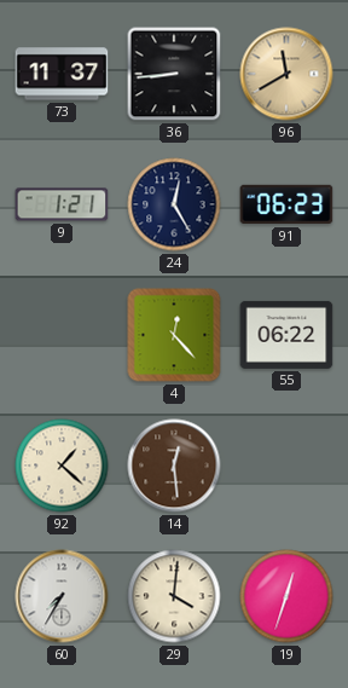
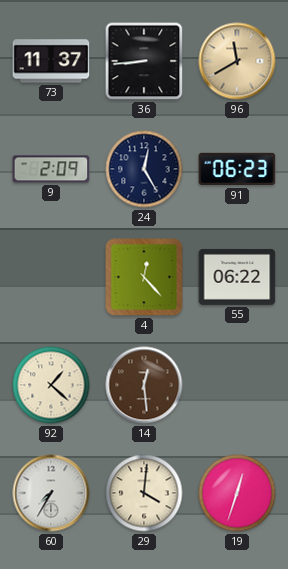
9: 1:21 -> 2:09
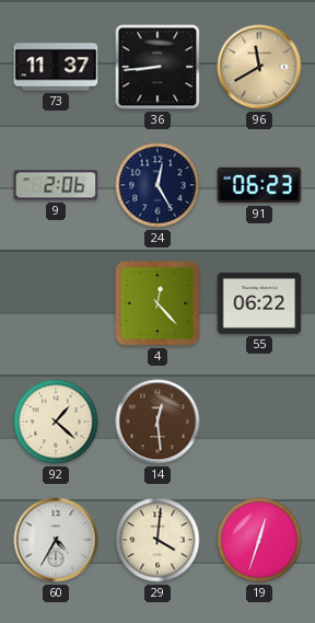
9: 2:09 -> 2:06
60: 7:35 -> 4:35
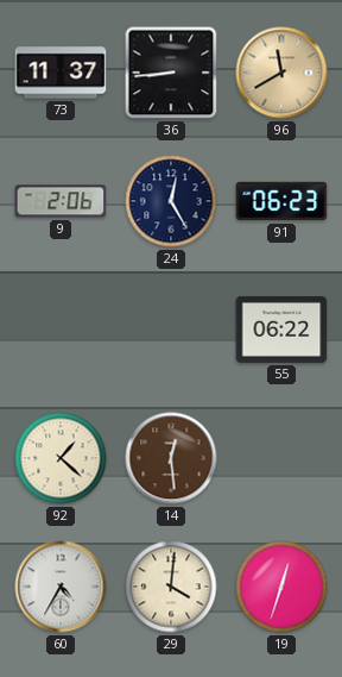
4: 12:23 -> none
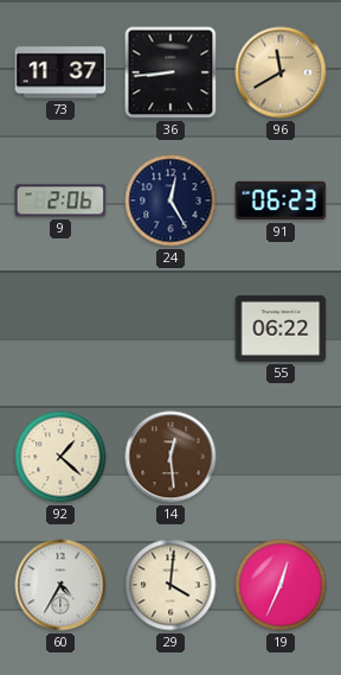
19: 12:33 -> 12:34
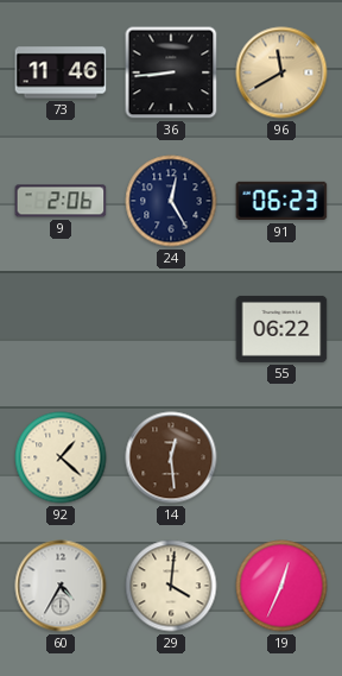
73: 11:37 -> 11:46
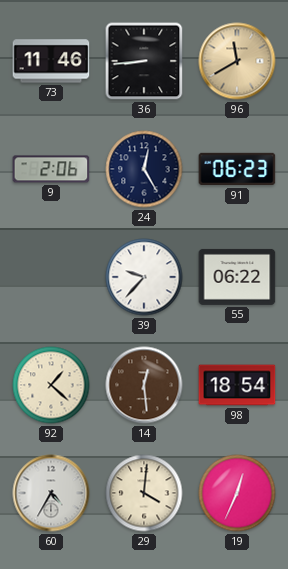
39: none -> 9:37
98: none -> 18:54
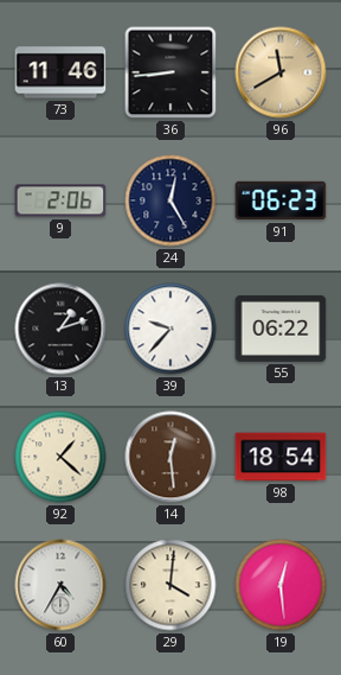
13: none -> 1:12
19: 12:34 -> 12:29
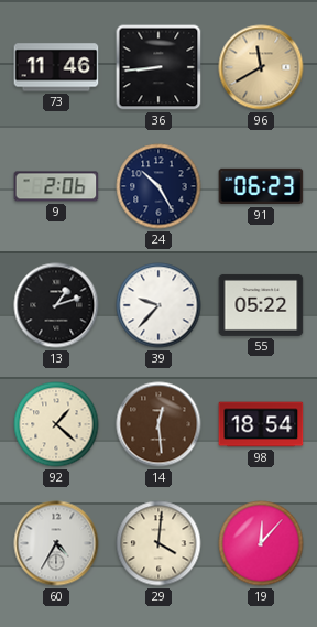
24: 12:25 -> 10:25
55: 06:22 -> 05:22
19: 12:29 -> 12:07
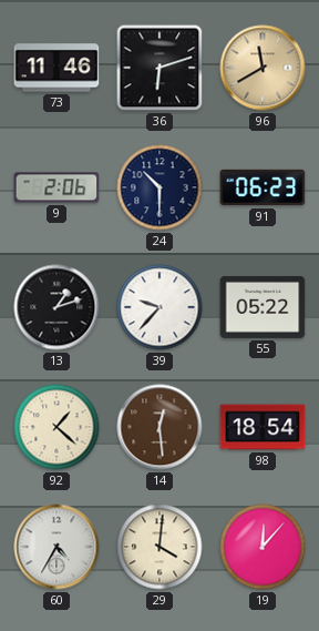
36: 8:44 -> 6:12
24: 10:25 -> 10:30
